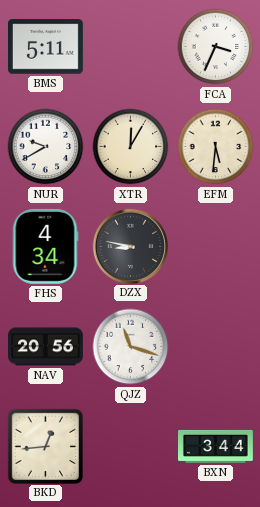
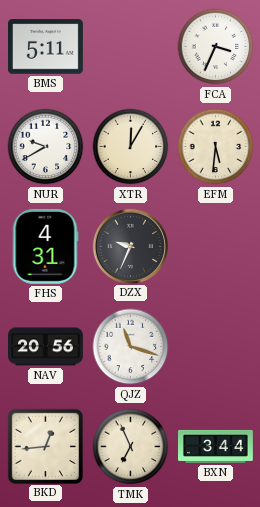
FHS: 4:34 -> 4:31
DZX: 8:47 -> 9:34
TMK: none -> 6:56
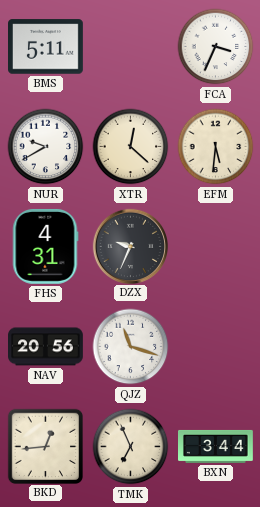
XTR: 12:05 -> 12:22
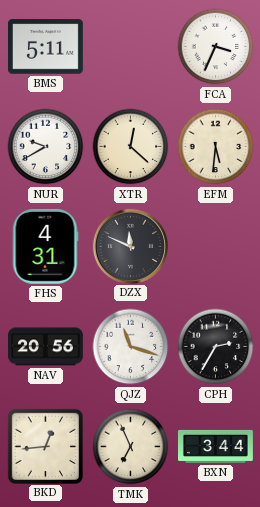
DZX: 9:34 -> 11:49
CPH: none -> 2:35
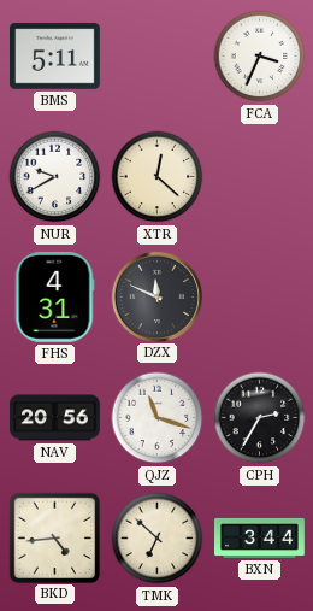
EFM: 5:31 -> none
BKD: 12:44 -> 4:44
TMK: 6:56 -> 6:52
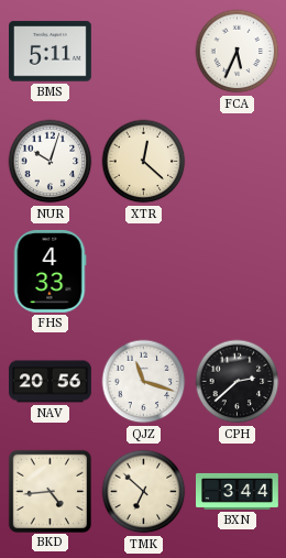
FCA: 3:34 -> 5:34
NUR: 9:40 -> 10:03
FHS: 4:31 -> 4:33
DZX: 11:49 -> none
CPH: 2:35 -> 2:38
